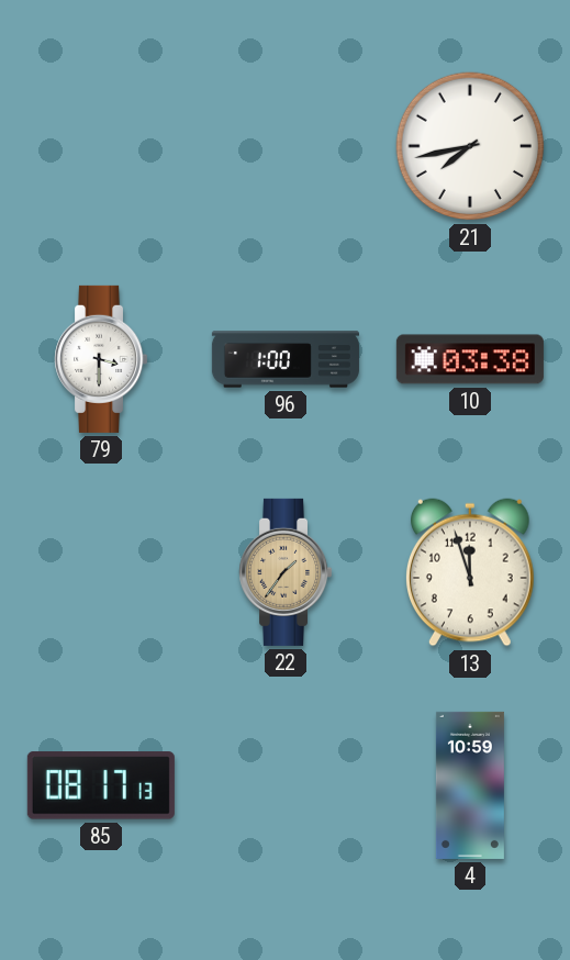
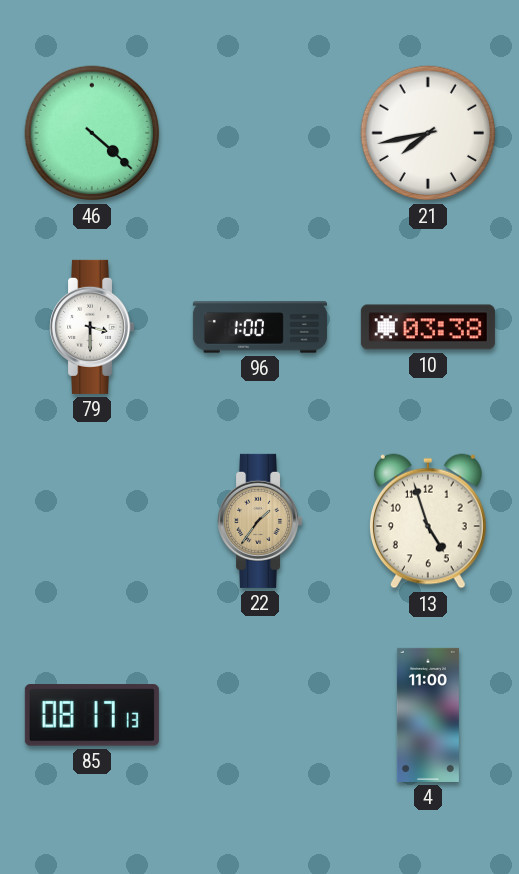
46: none -> 4:22
13: 11:57 -> 4:57
4: 10:59 -> 11:00
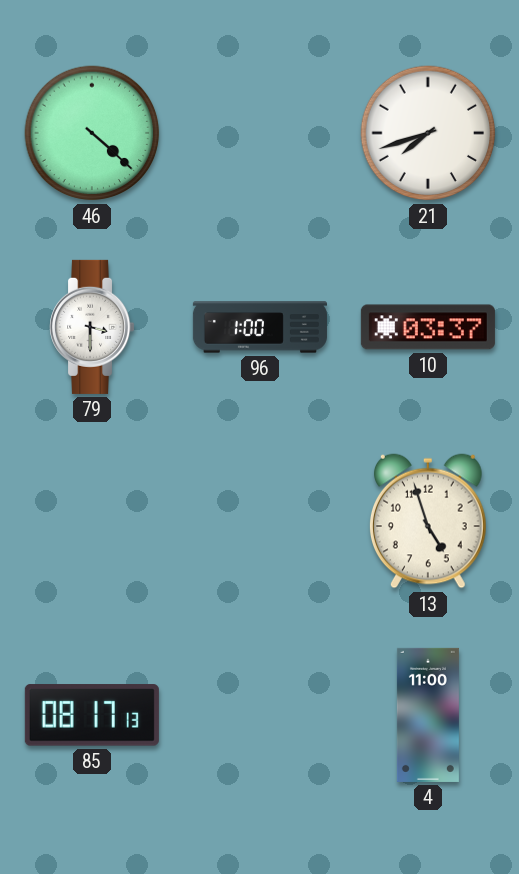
21: 7:43 -> 7:42
10: 03:38 -> 03:37
22: 1:36 -> none
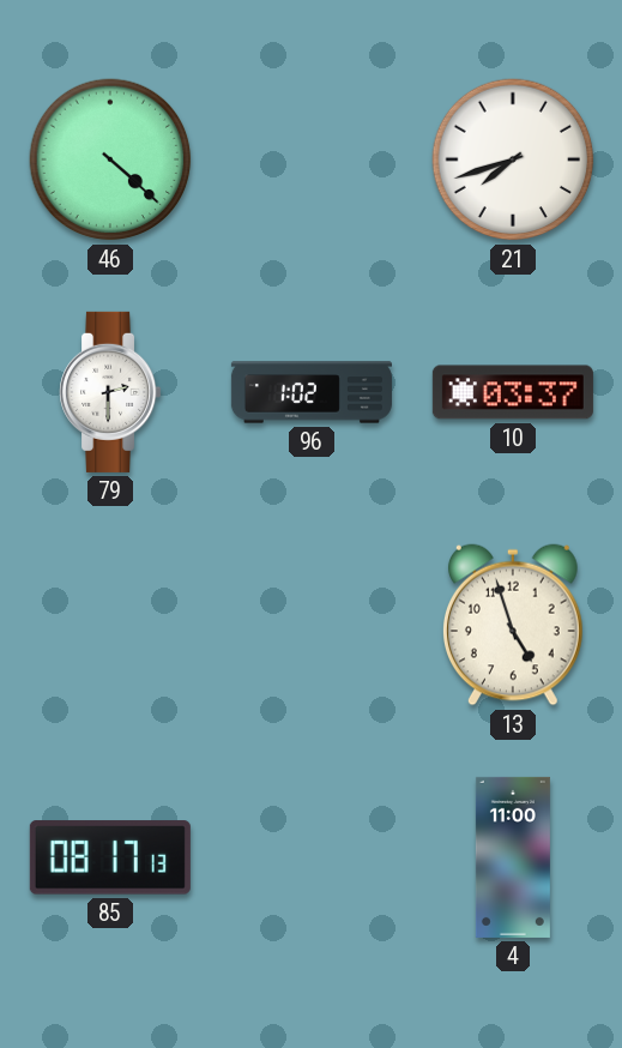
79: 3:30 -> 2:30
96: 1:00 -> 1:02
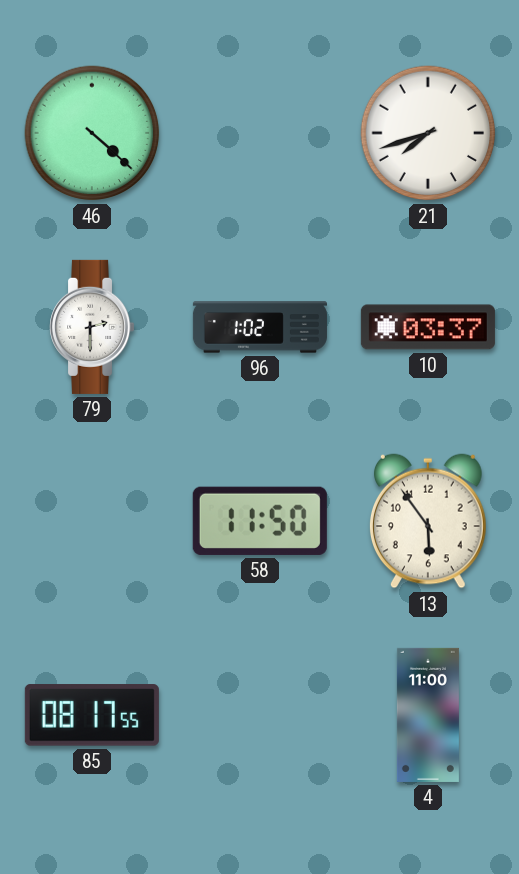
58: none -> 11:50
13: 4:57 -> 5:54
85: 08:17:13 -> 08:17:55
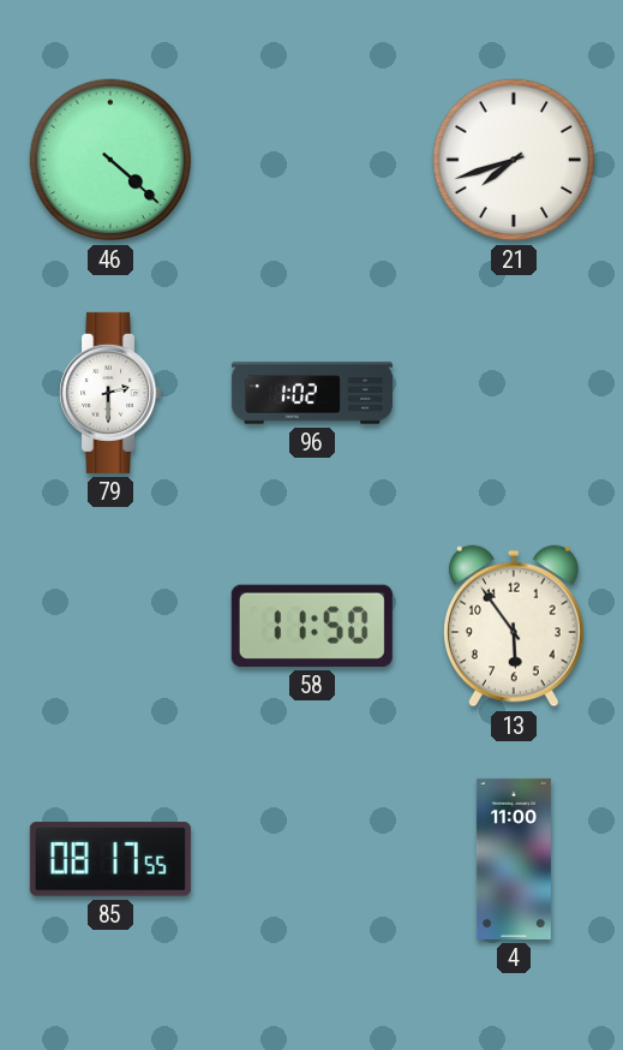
10: 03:37 -> none
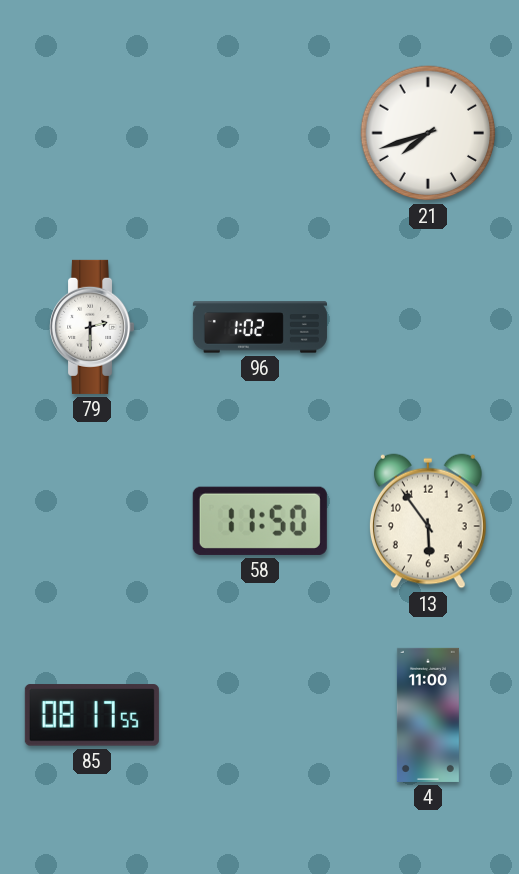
46: 4:22 -> none
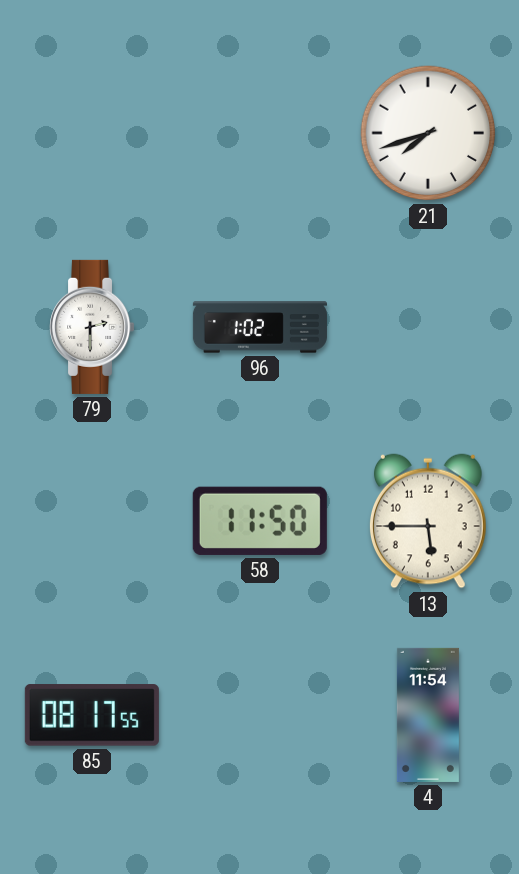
13: 5:54 -> 5:45
4: 11:00 -> 11:54
